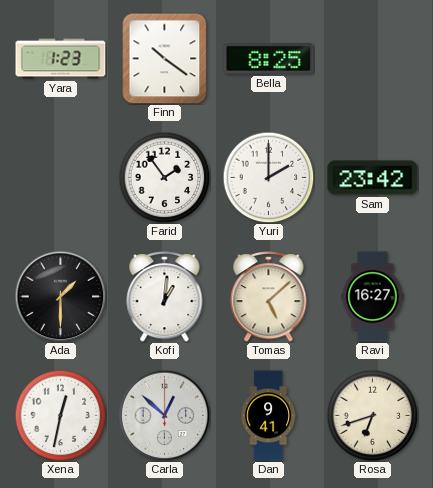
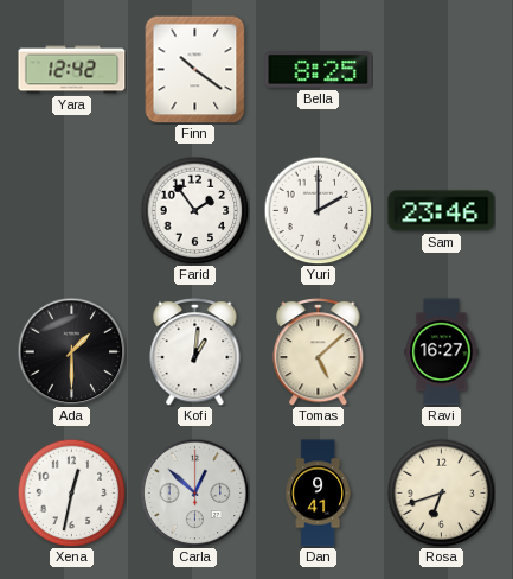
Yara: 1:23 -> 12:42
Sam: 23:42 -> 23:46
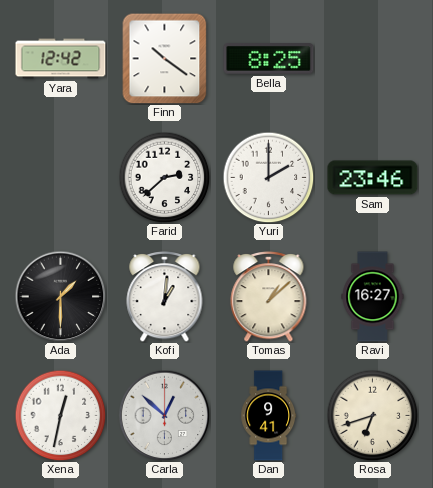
Farid: 1:54 -> 2:38
Tomas: 5:08 -> 1:08
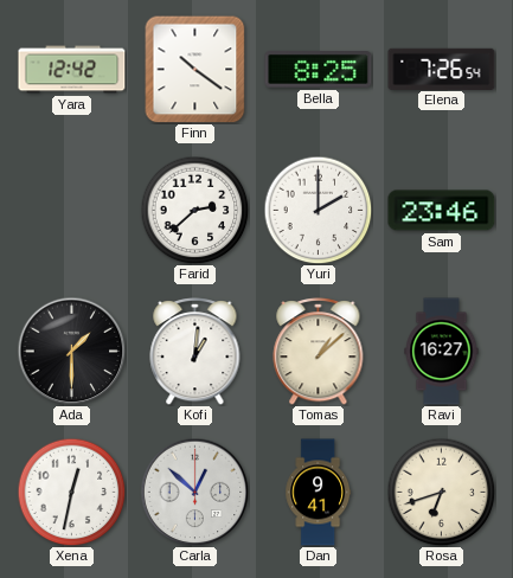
Elena: none -> 7:26
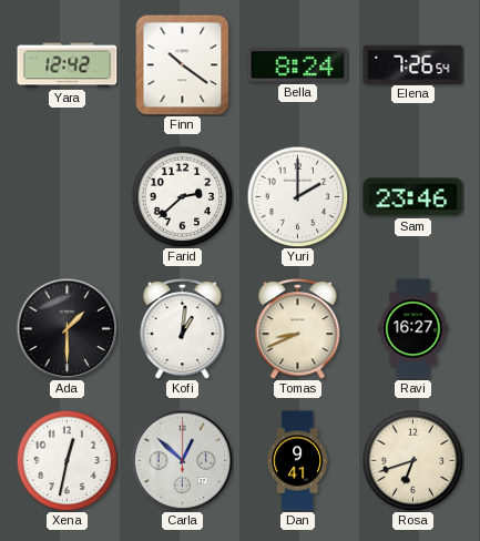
Bella: 8:25 -> 8:24
Tomas: 1:08 -> 8:41
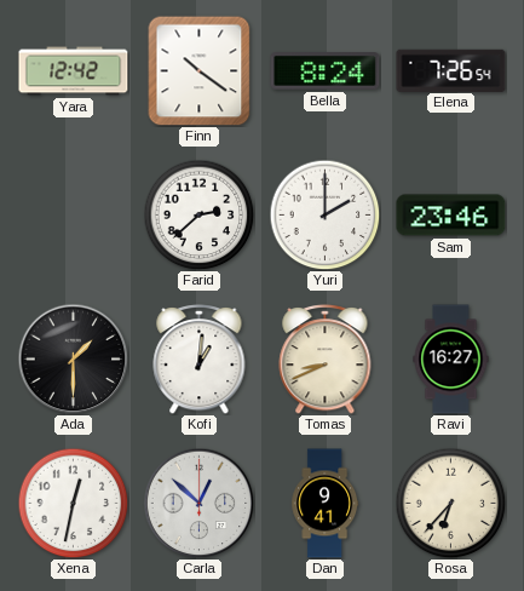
Rosa: 6:42 -> 6:37
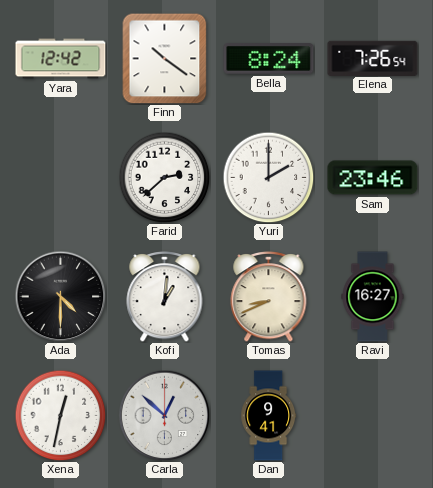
Ada: 1:30 -> 4:30
Rosa: 6:37 -> none
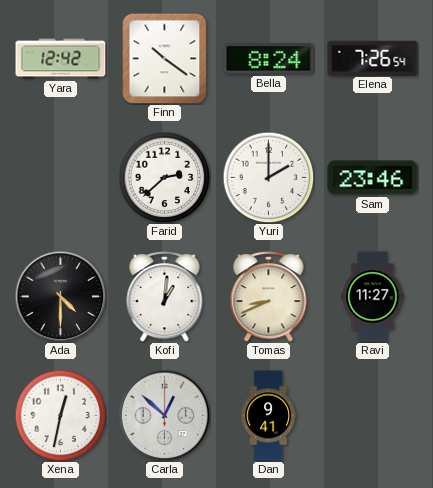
Ravi: 16:27 -> 11:27
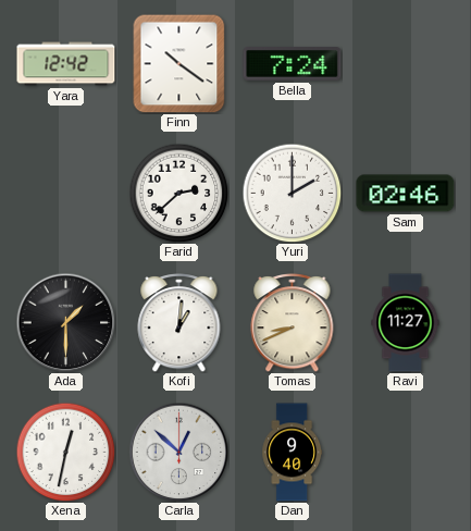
Bella: 8:24 -> 7:24
Elena: 7:26 -> none
Sam: 23:46 -> 02:46
Ada: 4:30 -> 1:30
Dan: 9:41 -> 9:40
